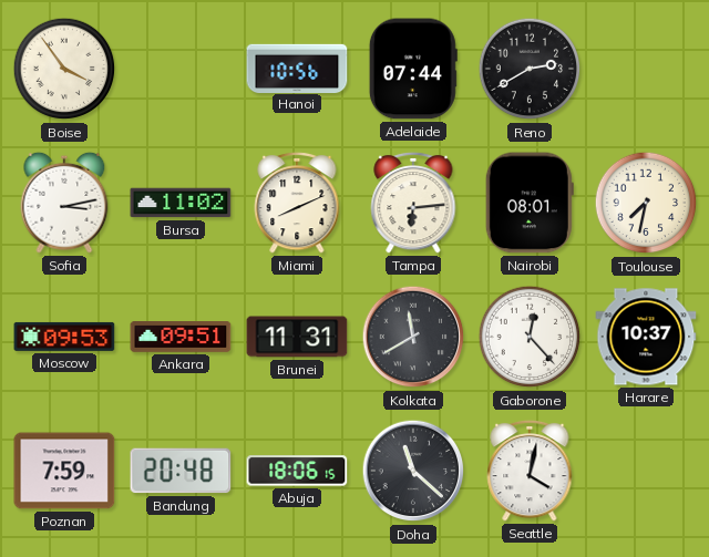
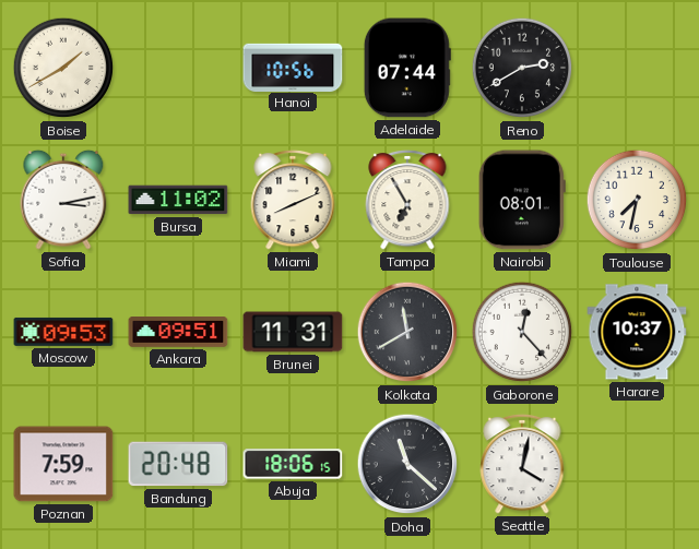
Boise: 3:54 -> 1:40
Tampa: 6:14 -> 6:55
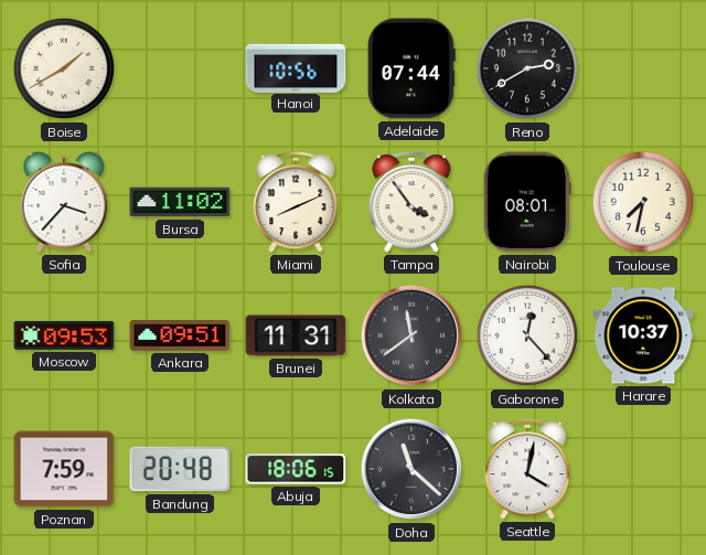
Sofia: 3:13 -> 3:37
Tampa: 6:55 -> 3:54
Kolkata: 11:40 -> 11:39
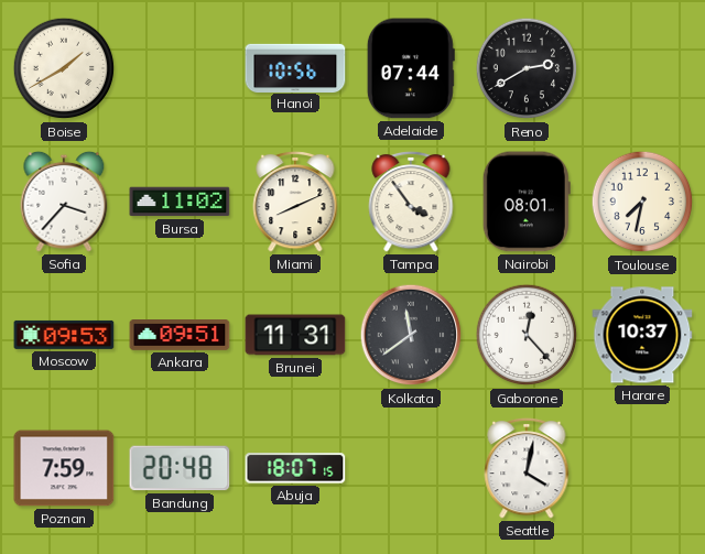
Abuja: 18:06 -> 18:07
Doha: 11:22 -> none
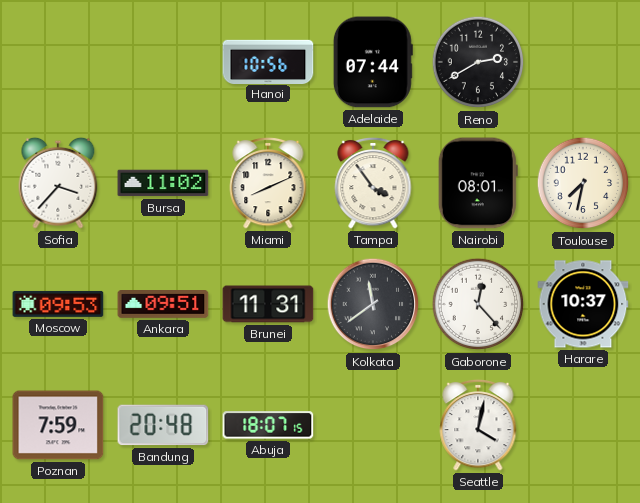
Boise: 1:40 -> none
